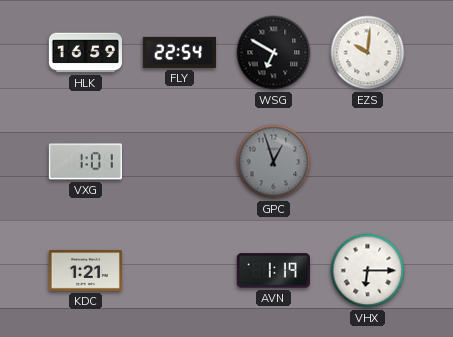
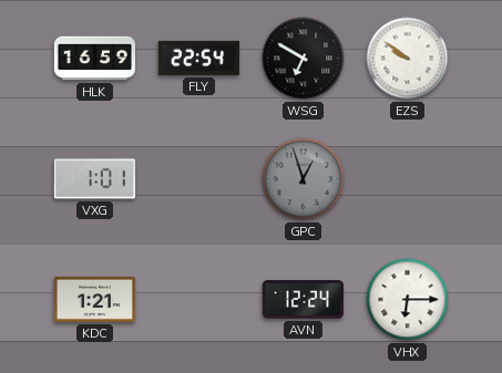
EZS: 10:01 -> 9:51
AVN: 1:19 -> 12:24
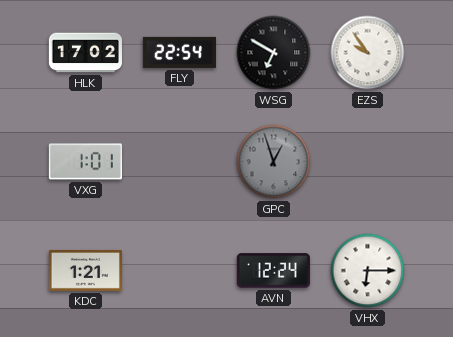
HLK: 16:59 -> 17:02
EZS: 9:51 -> 9:54
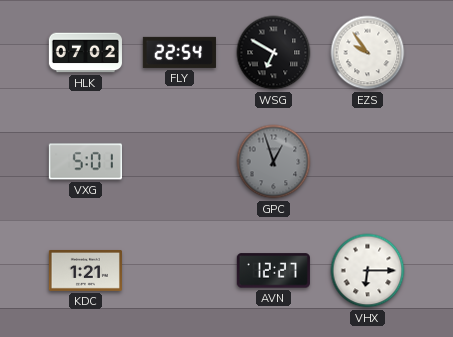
HLK: 17:02 -> 07:02
VXG: 1:01 -> 5:01
AVN: 12:24 -> 12:27
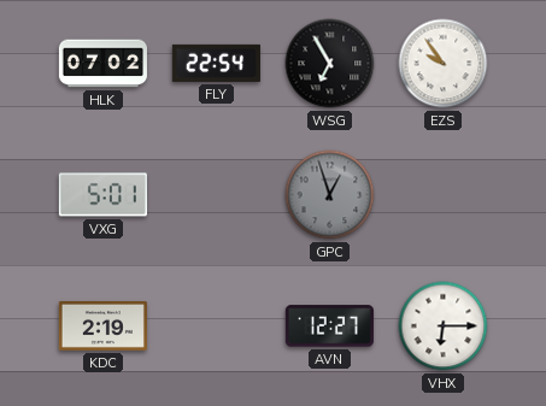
WSG: 6:50 -> 6:55
KDC: 1:21 -> 2:19
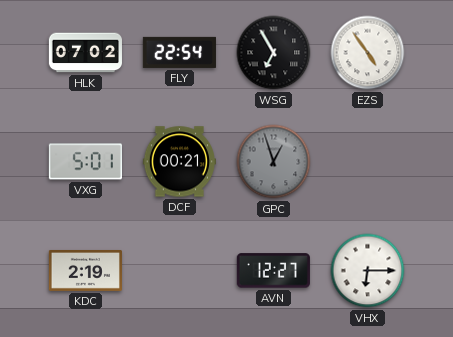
EZS: 9:54 -> 4:54
DCF: none -> 00:21
